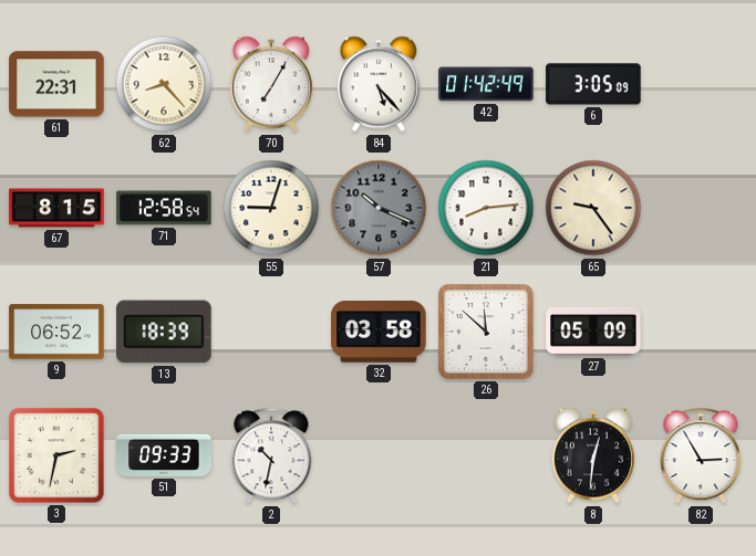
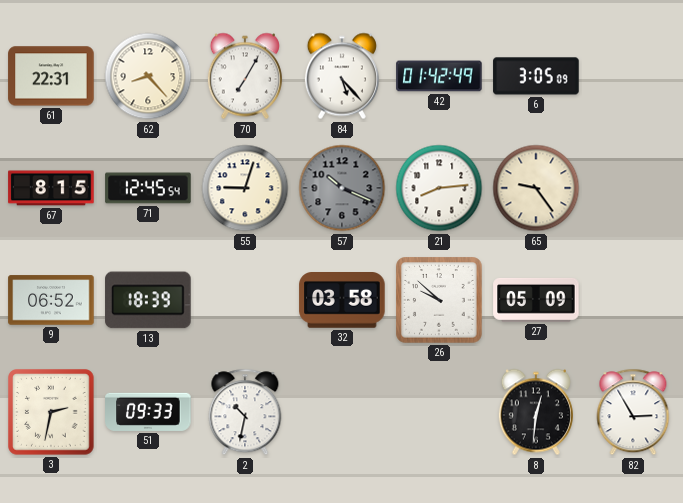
71: 12:58 -> 12:45
26: 11:52 -> 9:52
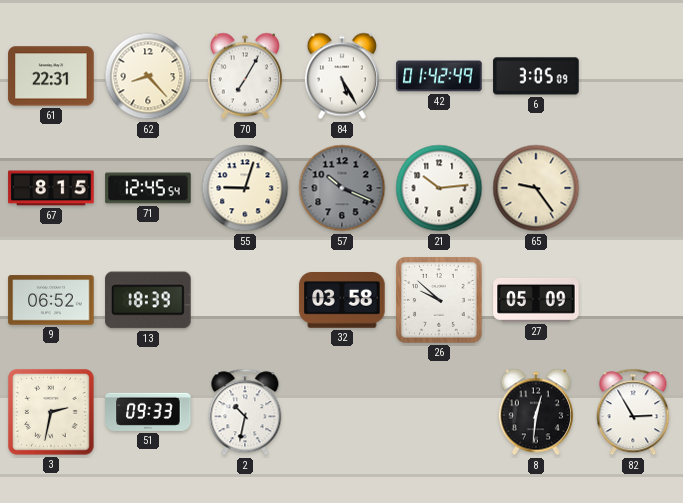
84: 5:23 -> 5:25
21: 8:14 -> 10:14
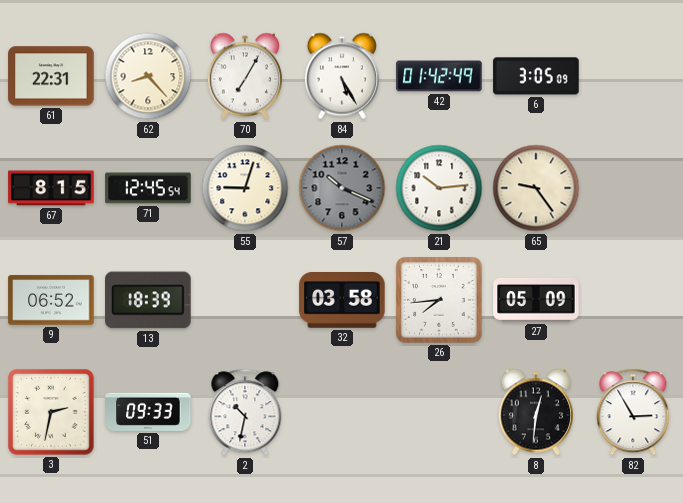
26: 9:52 -> 7:44
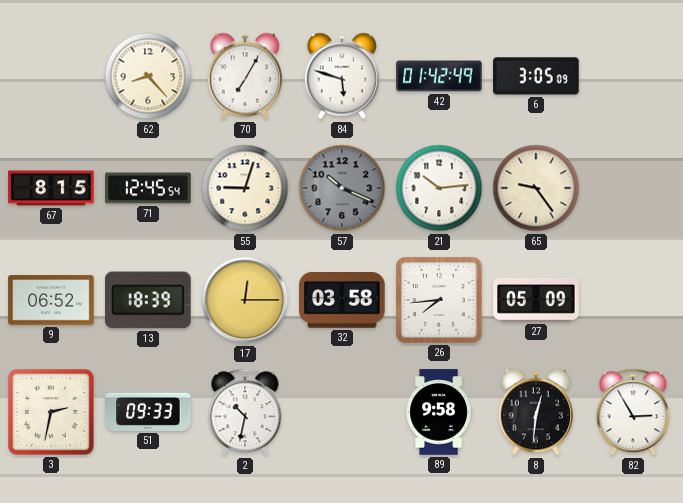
61: 22:31 -> none
84: 5:25 -> 5:48
17: none -> 12:15
89: none -> 9:58
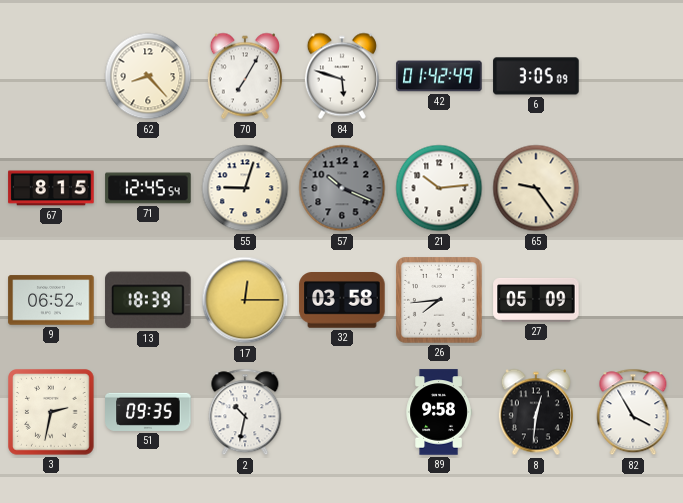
51: 09:33 -> 09:35
82: 2:55 -> 3:55
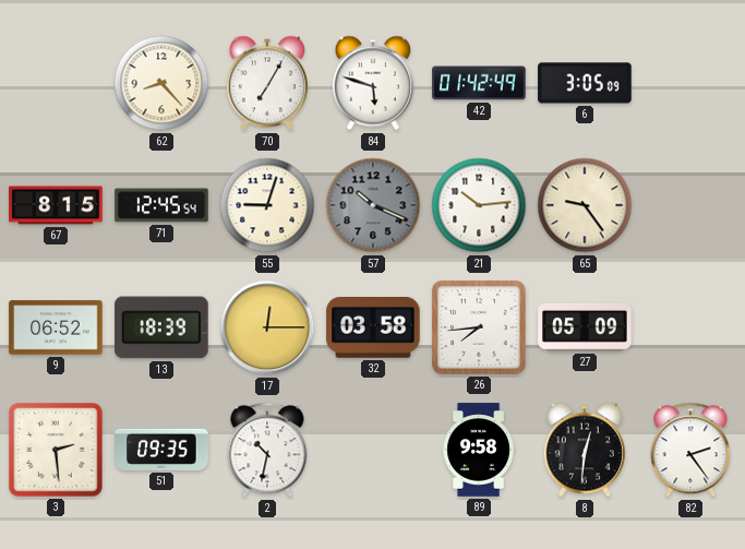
3: 2:32 -> 2:29
82: 3:55 -> 2:24
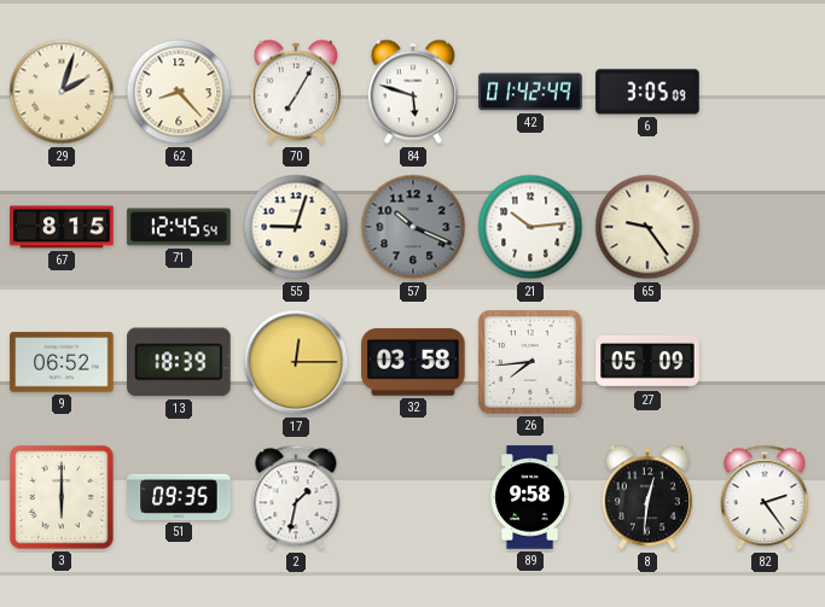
29: none -> 2:03
3: 2:29 -> 6:00
2: 10:32 -> 1:32
